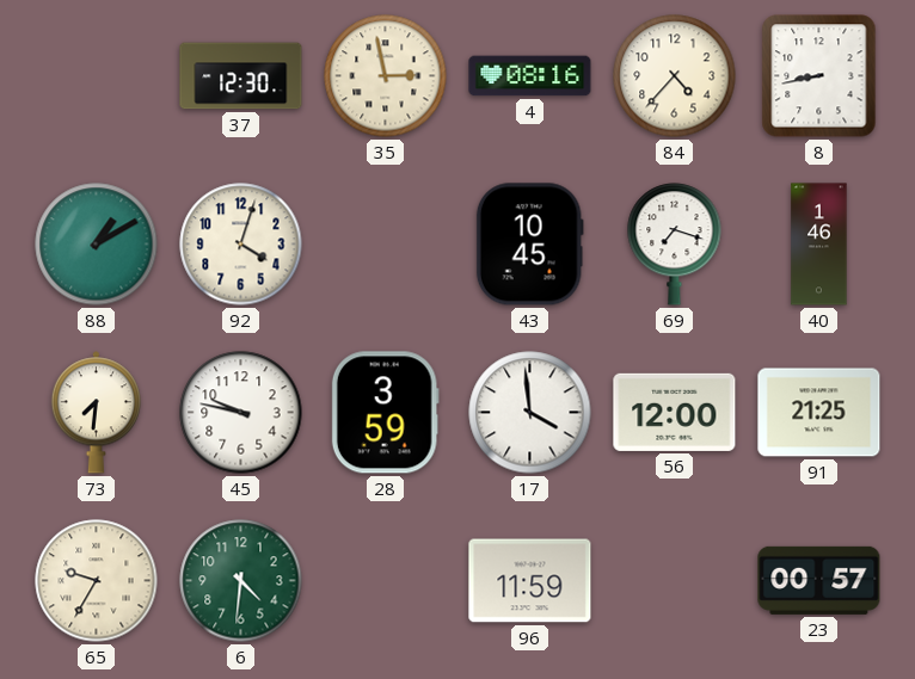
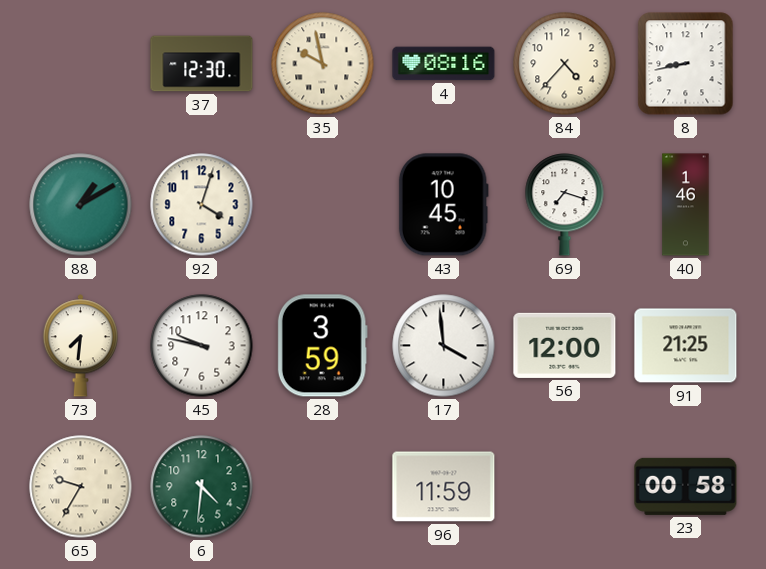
35: 2:58 -> 9:58
23: 00:57 -> 00:58
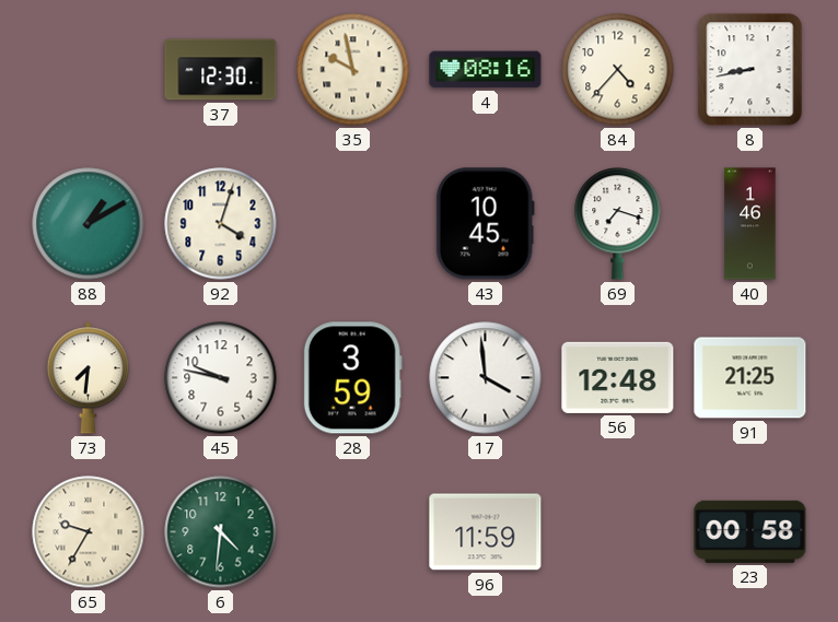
56: 12:00 -> 12:48
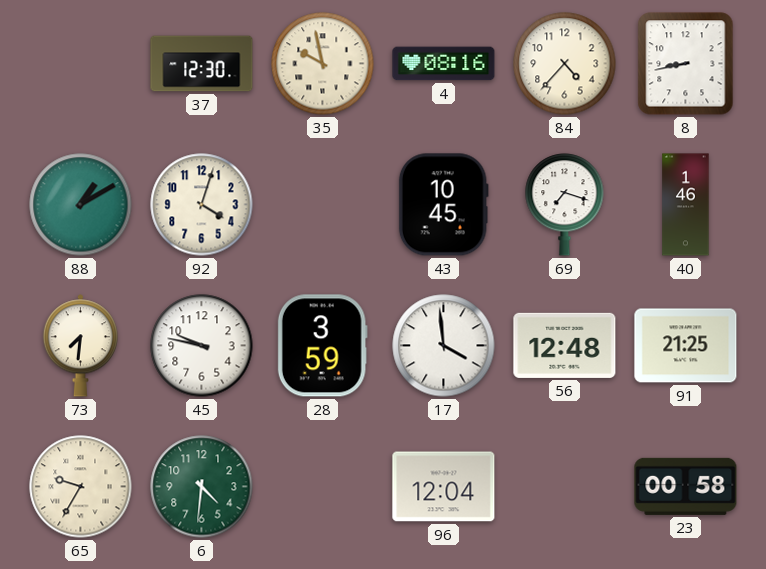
96: 11:59 -> 12:04
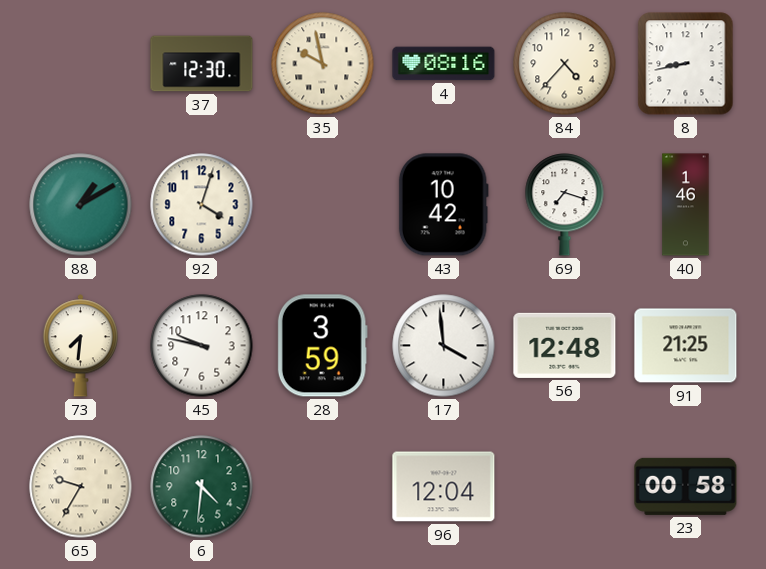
43: 10:45 -> 10:42
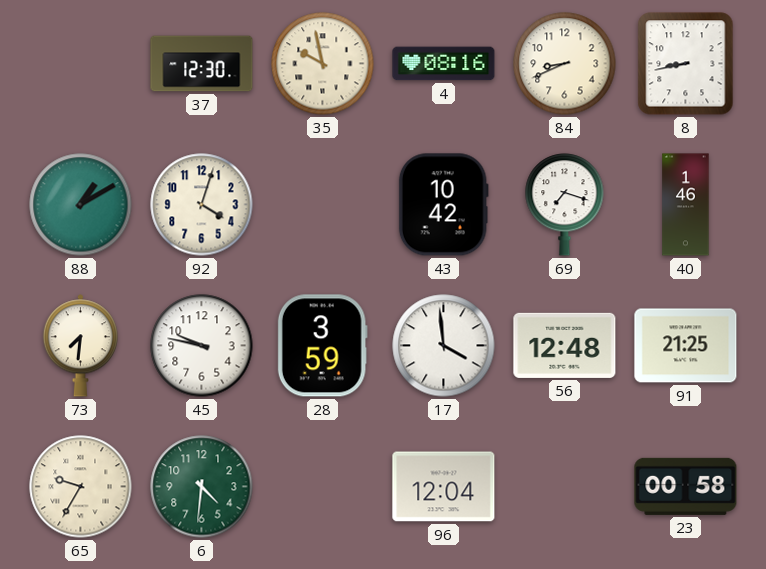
84: 4:37 -> 8:41
